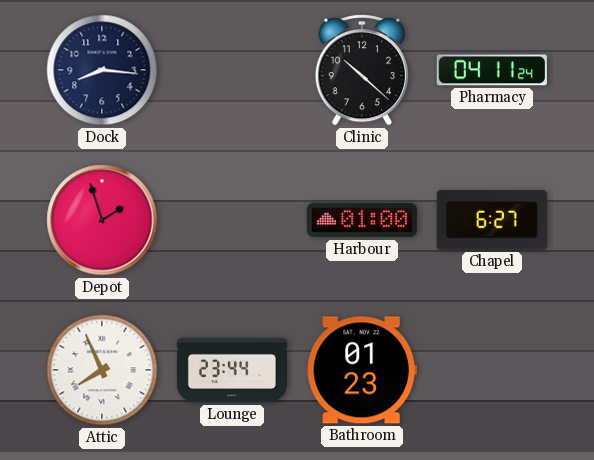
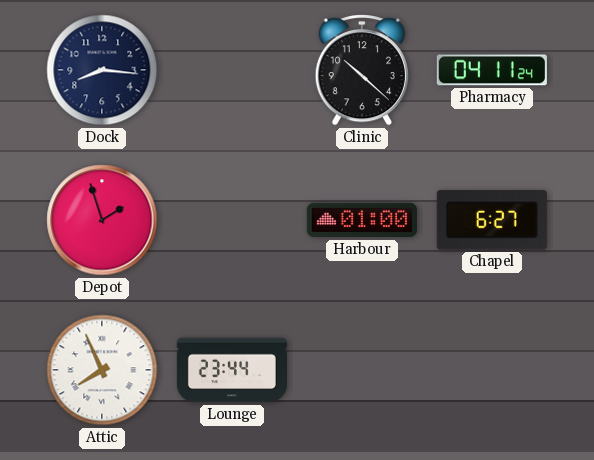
Bathroom: 01:23 -> none
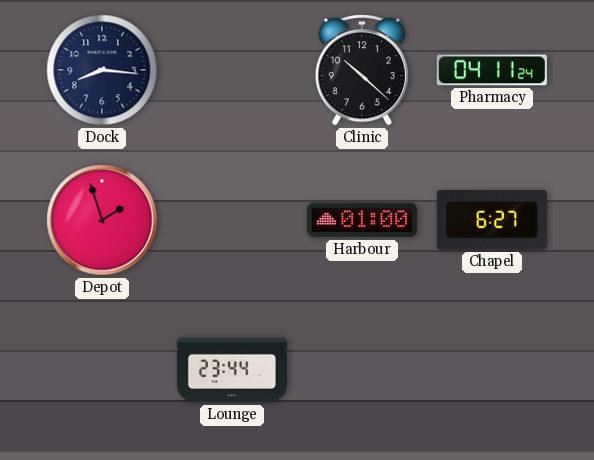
Attic: 7:56 -> none
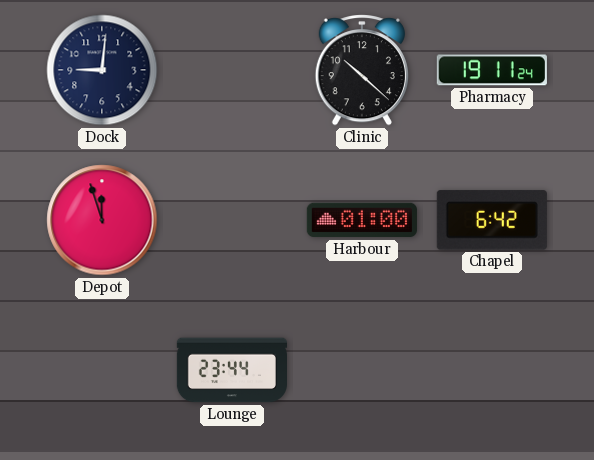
Dock: 8:16 -> 9:01
Pharmacy: 04:11 -> 19:11
Depot: 1:57 -> 11:57
Chapel: 6:27 -> 6:42
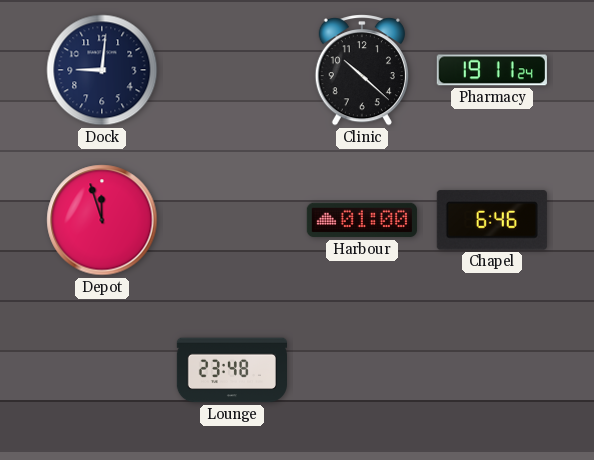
Chapel: 6:42 -> 6:46
Lounge: 23:44 -> 23:48
